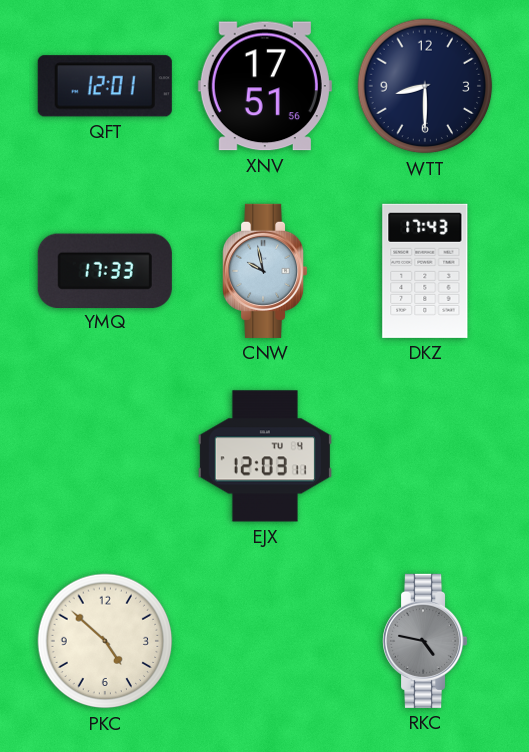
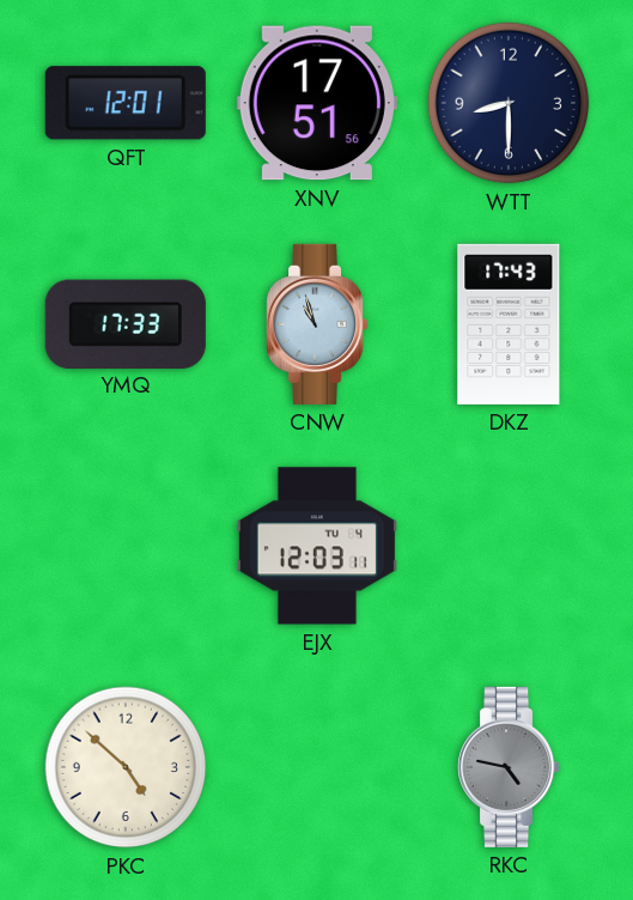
CNW: 9:58 -> 10:57
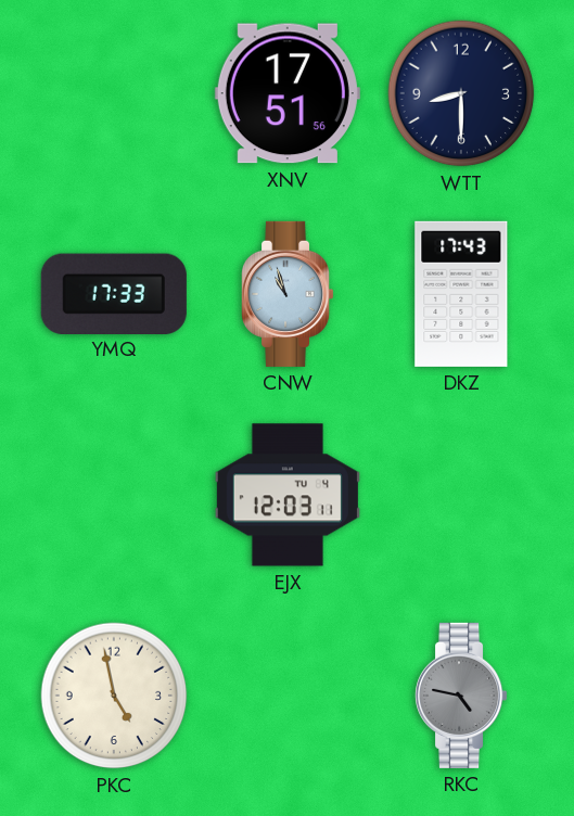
QFT: 12:01 -> none
PKC: 4:52 -> 4:58
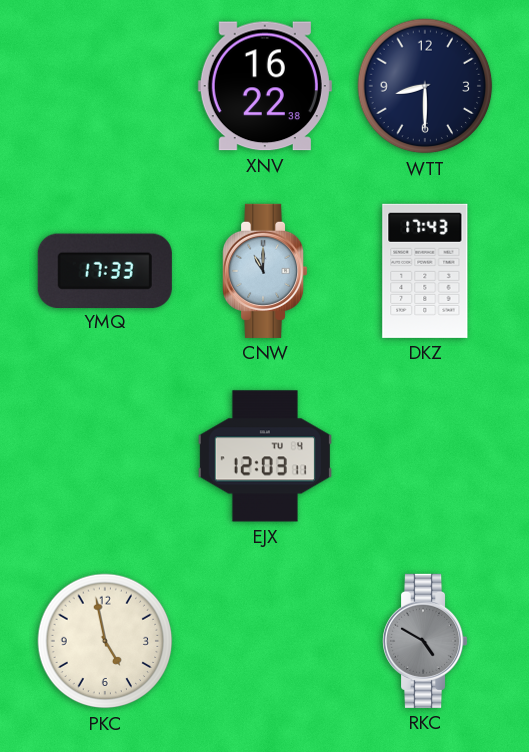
XNV: 17:51 -> 16:22
CNW: 10:57 -> 11:00
RKC: 4:47 -> 4:50
